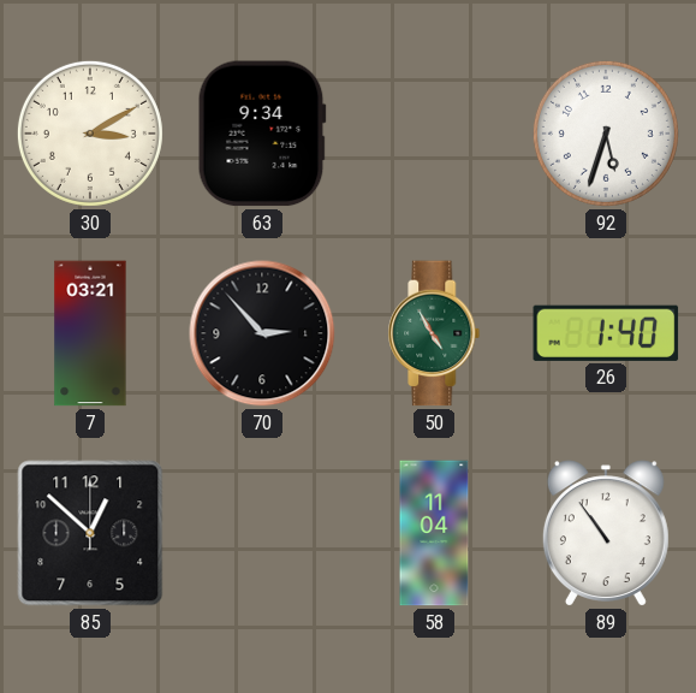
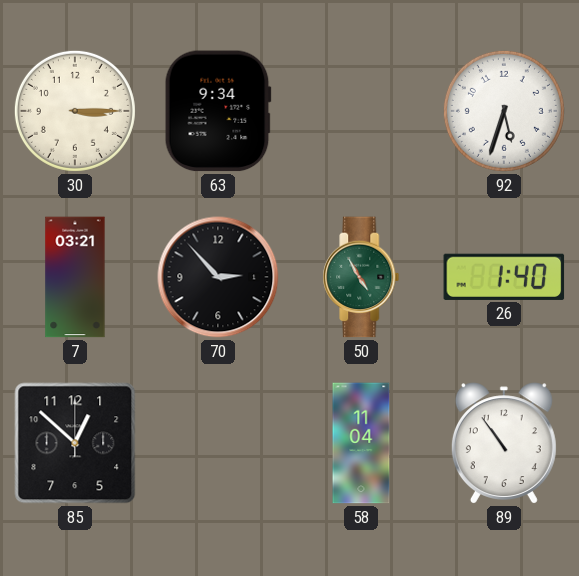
30: 3:10 -> 3:15
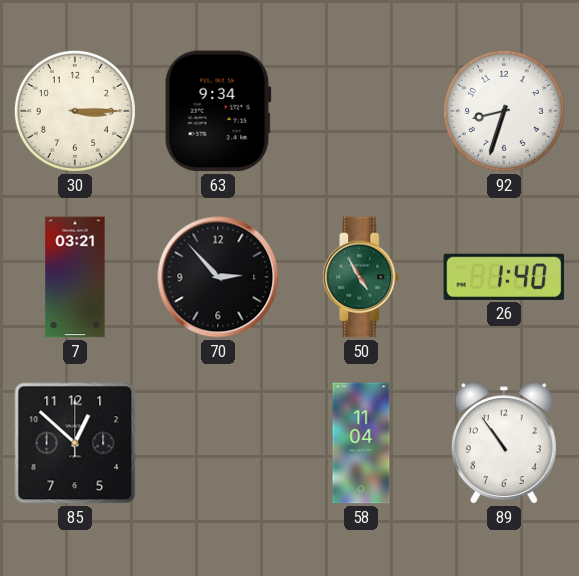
92: 5:33 -> 8:33
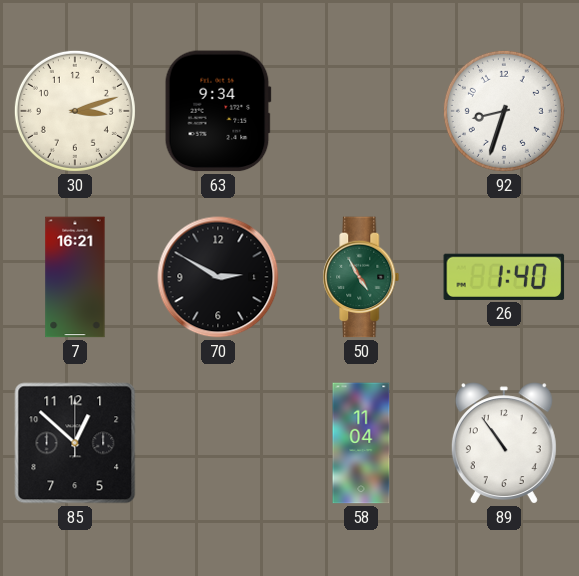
30: 3:15 -> 3:12
7: 03:21 -> 16:21
70: 2:53 -> 2:50
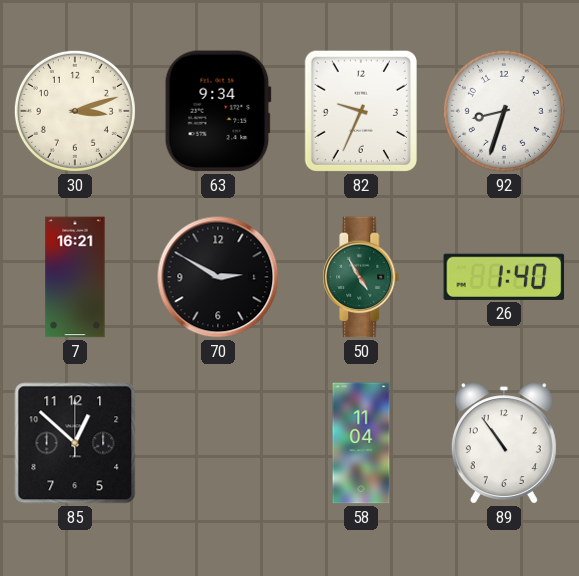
82: none -> 9:34
